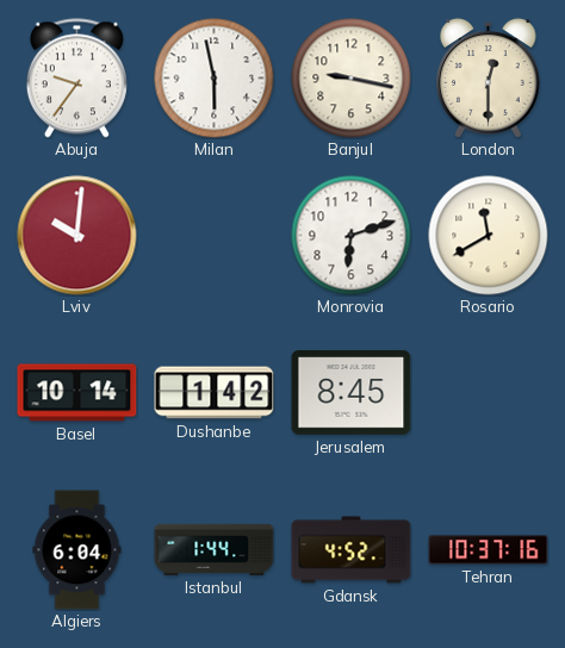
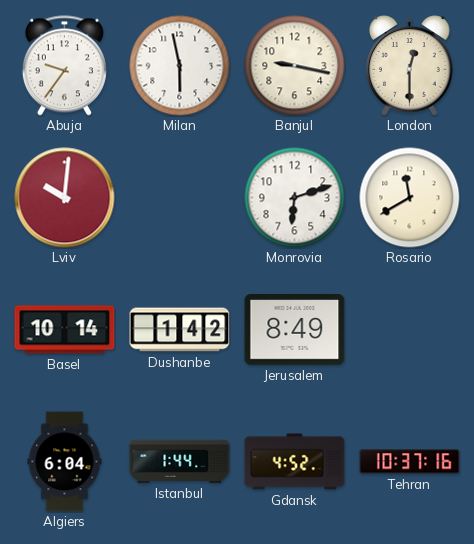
Jerusalem: 8:45 -> 8:49
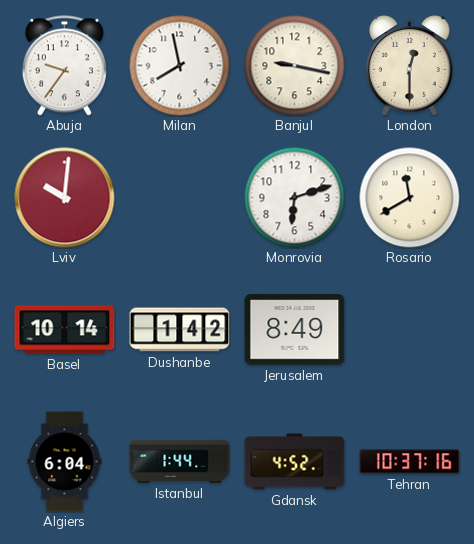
Milan: 5:58 -> 7:58
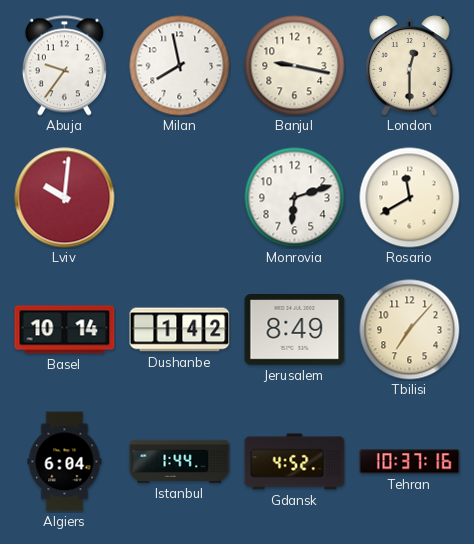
Tbilisi: none -> 7:07
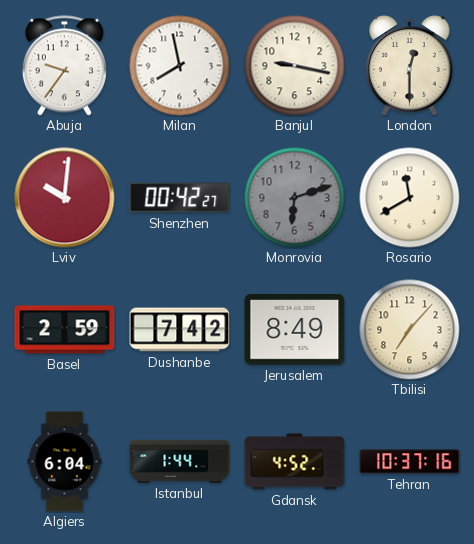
Shenzhen: none -> 00:42
Monrovia dial: white -> grey
Basel: 10:14 -> 2:59
Dushanbe: 1:42 -> 7:42
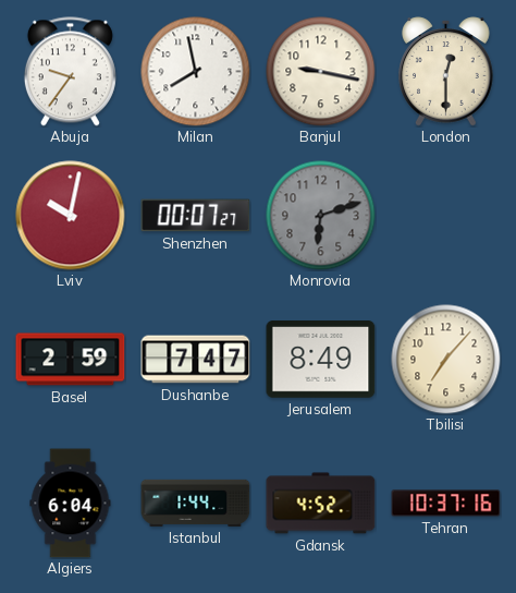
Lviv: 10:01 -> 10:02
Shenzhen: 00:42 -> 00:07
Rosario: 11:40 -> none
Dushanbe: 7:42 -> 7:47
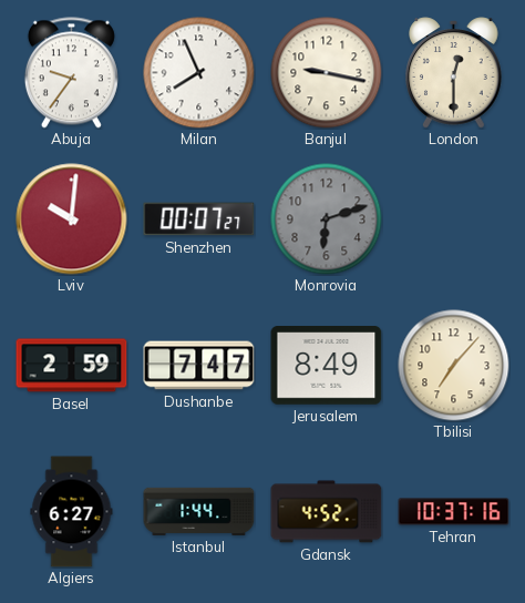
Milan: 7:58 -> 7:56
Lviv: 10:02 -> 10:01
Algiers: 6:04 -> 6:27
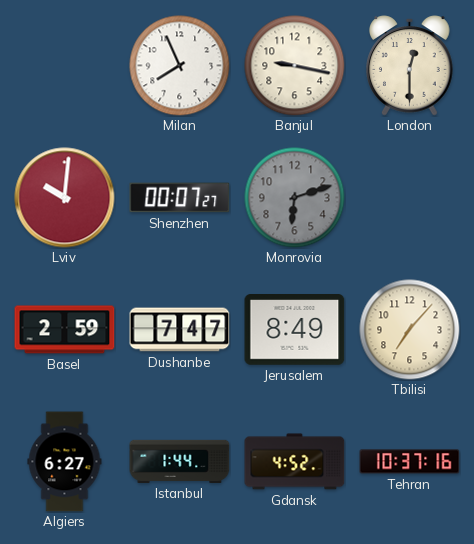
Abuja: 9:36 -> none
